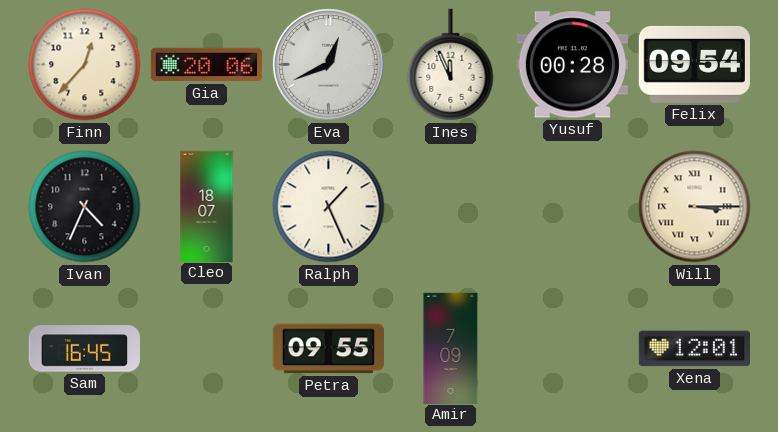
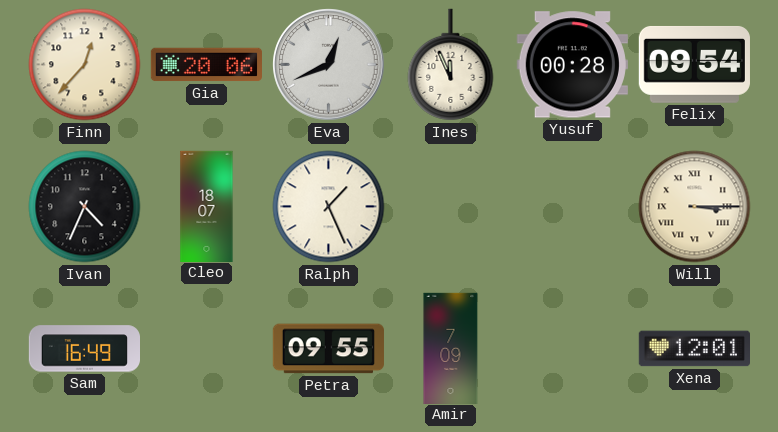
Sam: 16:45 -> 16:49
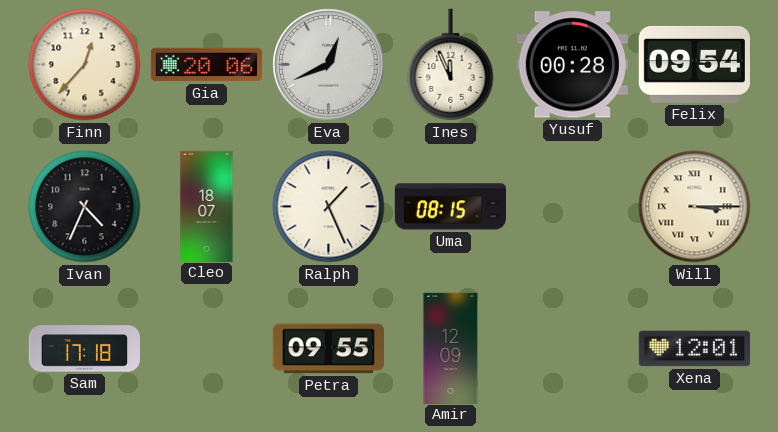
Uma: none -> 08:15
Sam: 16:49 -> 17:18
Amir: 7:09 -> 12:09
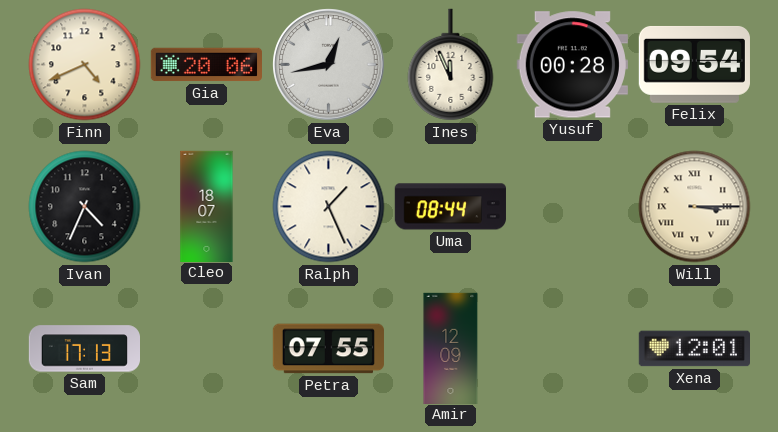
Finn: 12:37 -> 4:41
Eva: 12:41 -> 12:43
Uma: 08:15 -> 08:44
Sam: 17:18 -> 17:13
Petra: 09:55 -> 07:55
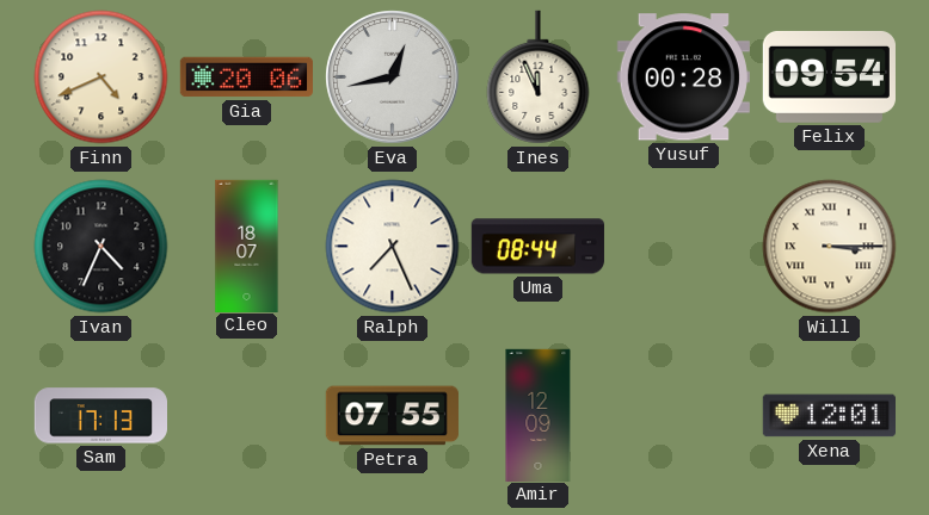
Ralph: 1:26 -> 7:26
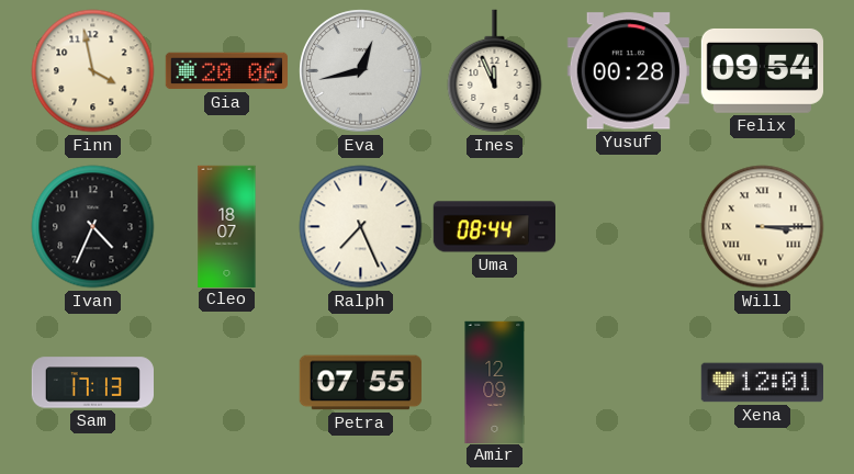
Finn: 4:41 -> 3:58
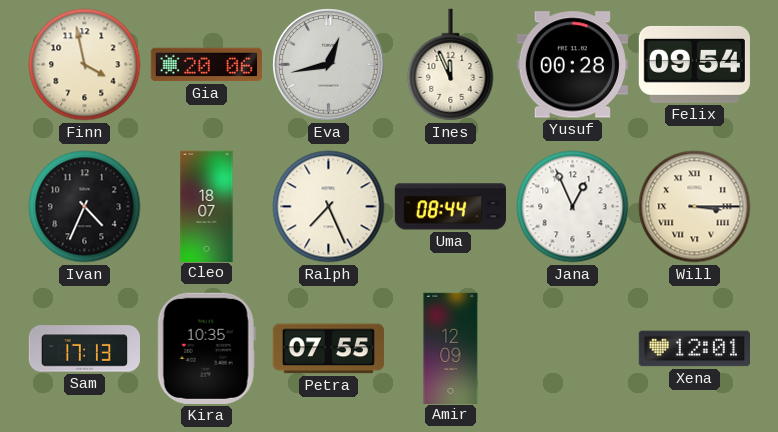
Jana: none -> 12:56
Kira: none -> 10:35
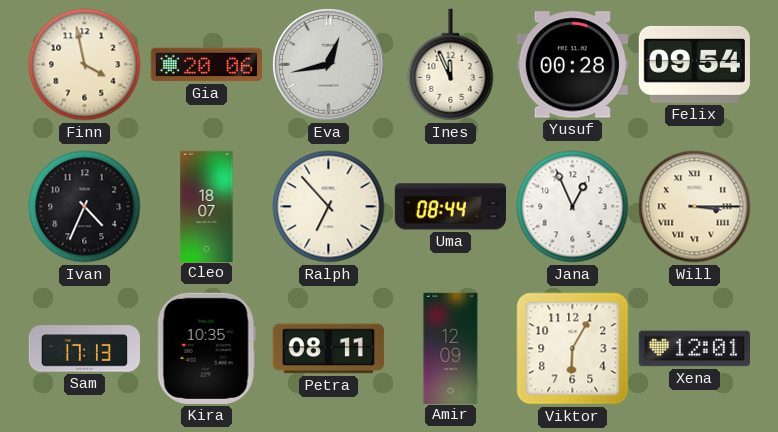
Ralph: 7:26 -> 6:53
Petra: 07:55 -> 08:11
Viktor: none -> 6:05
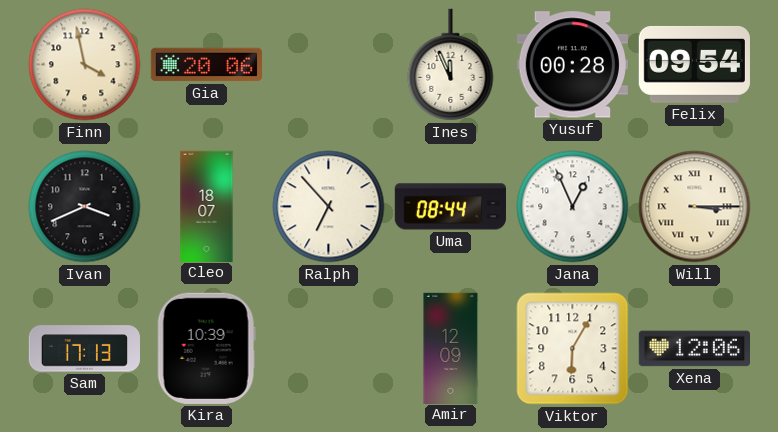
Eva: 12:43 -> none
Ivan: 4:34 -> 3:41
Kira: 10:35 -> 10:39
Petra: 08:11 -> none
Xena: 12:01 -> 12:06
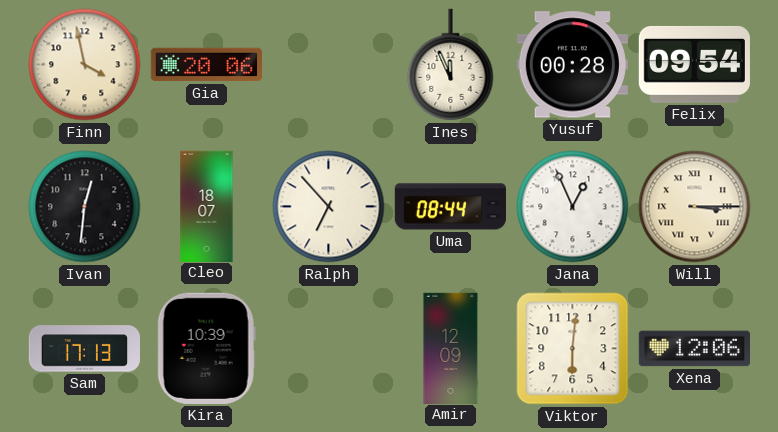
Ivan: 3:41 -> 12:31
Viktor: 6:05 -> 6:01
